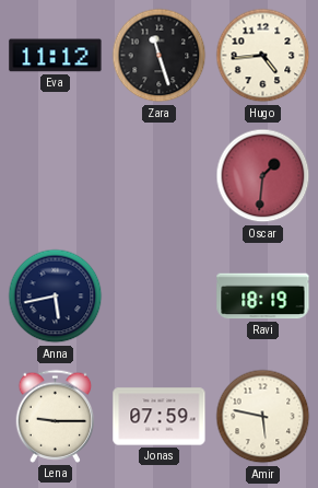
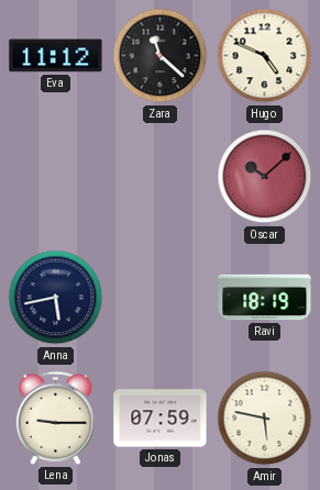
Zara: 11:27 -> 11:22
Hugo: 4:44 -> 4:49
Oscar: 1:31 -> 10:08
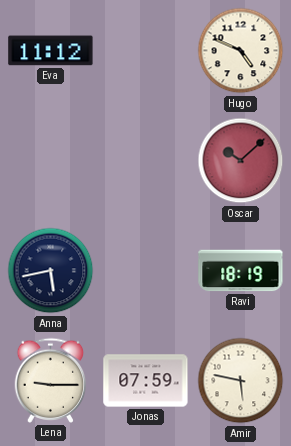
Zara: 11:22 -> none
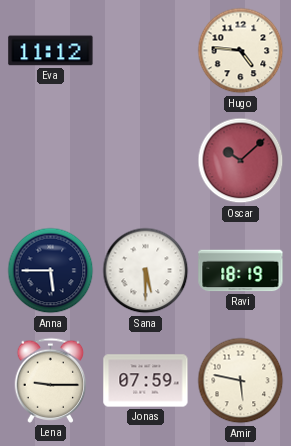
Hugo: 4:49 -> 4:46
Anna: 5:43 -> 5:45
Sana: none -> 5:30
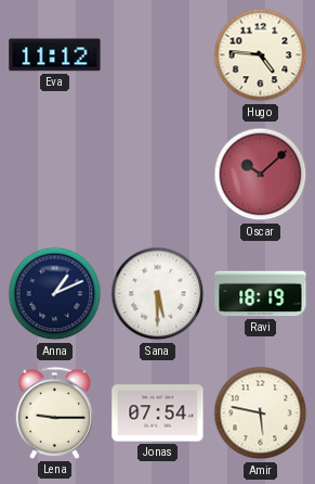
Anna: 5:45 -> 1:11
Jonas: 07:59 -> 07:54
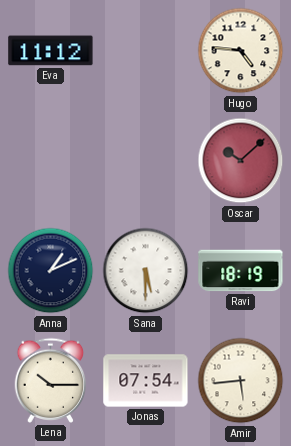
Lena: 9:15 -> 10:15
Amir: 5:47 -> 5:44
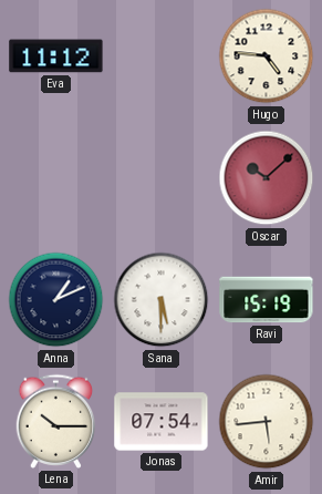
Ravi: 18:19 -> 15:19
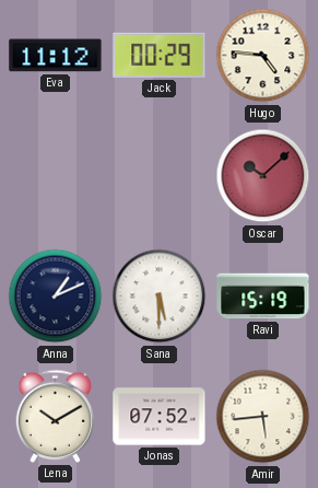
Jack: none -> 00:29
Lena: 10:15 -> 10:10
Jonas: 07:54 -> 07:52
